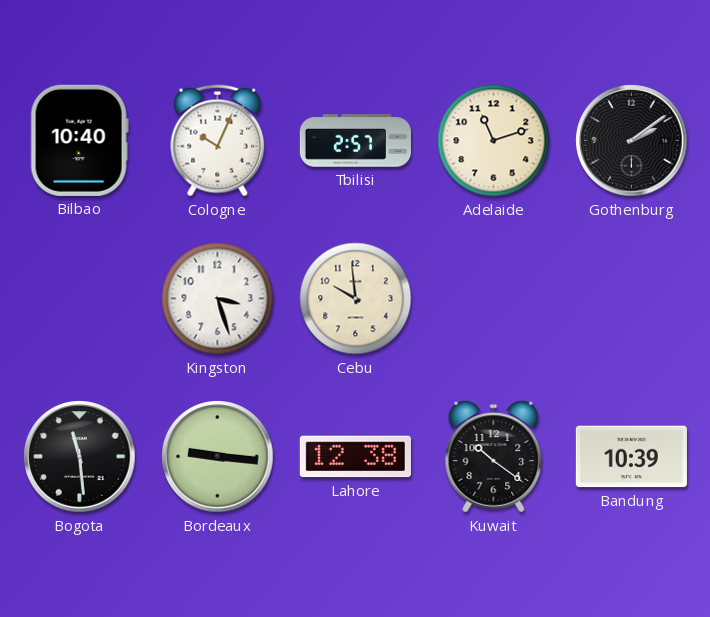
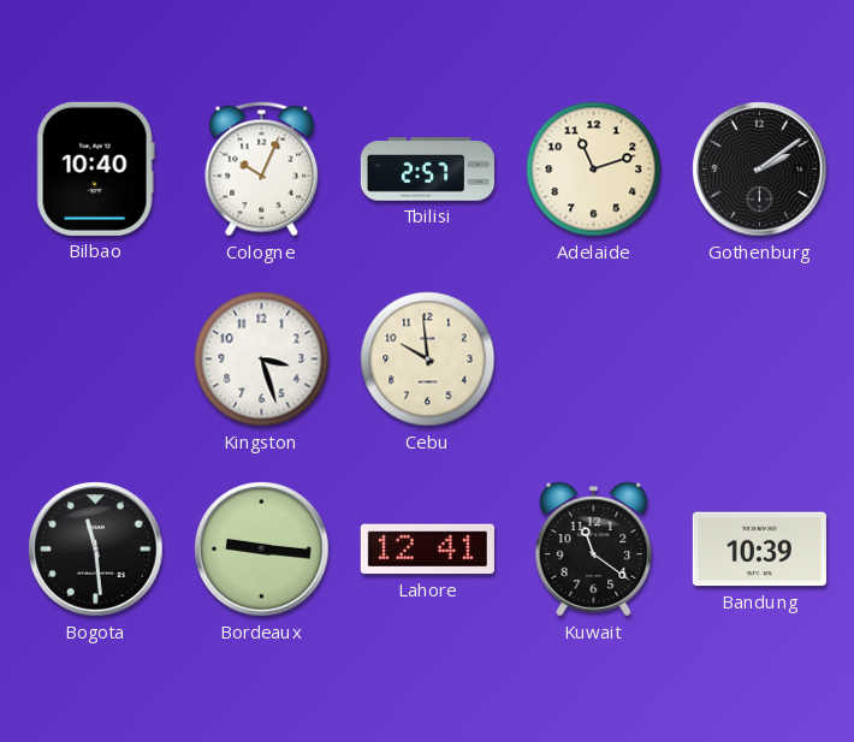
Lahore: 12:38 -> 12:41
Kuwait: 10:21 -> 11:21
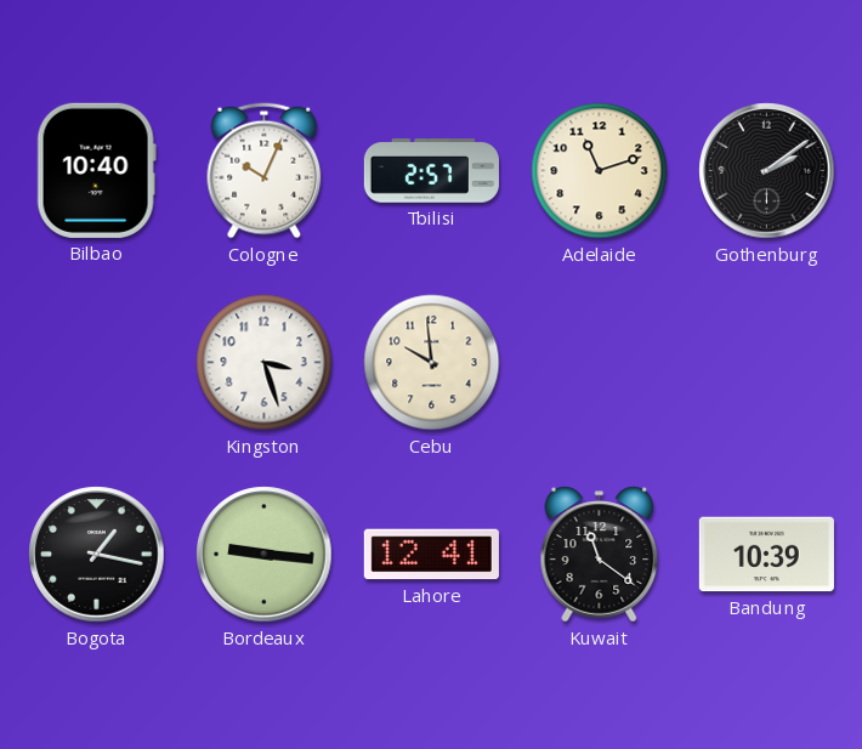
Bogota: 11:29 -> 1:17
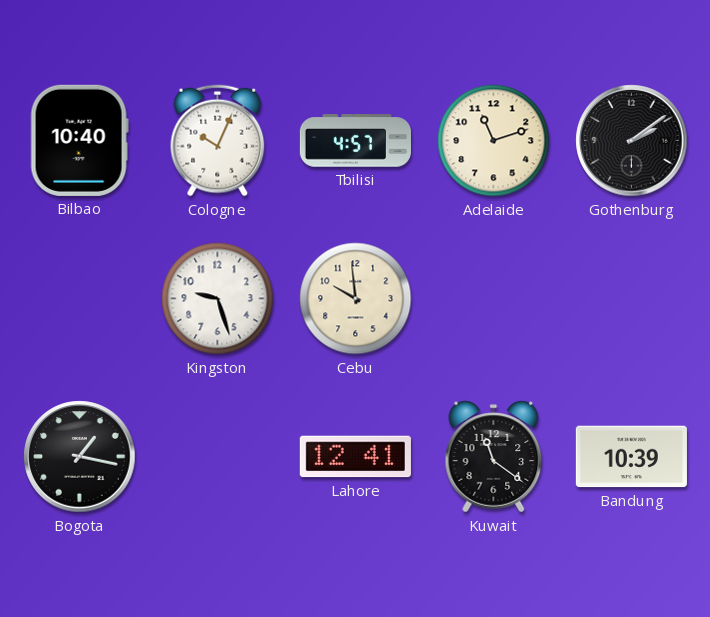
Tbilisi: 2:57 -> 4:57
Kingston: 3:27 -> 9:27
Bordeaux: 9:16 -> none
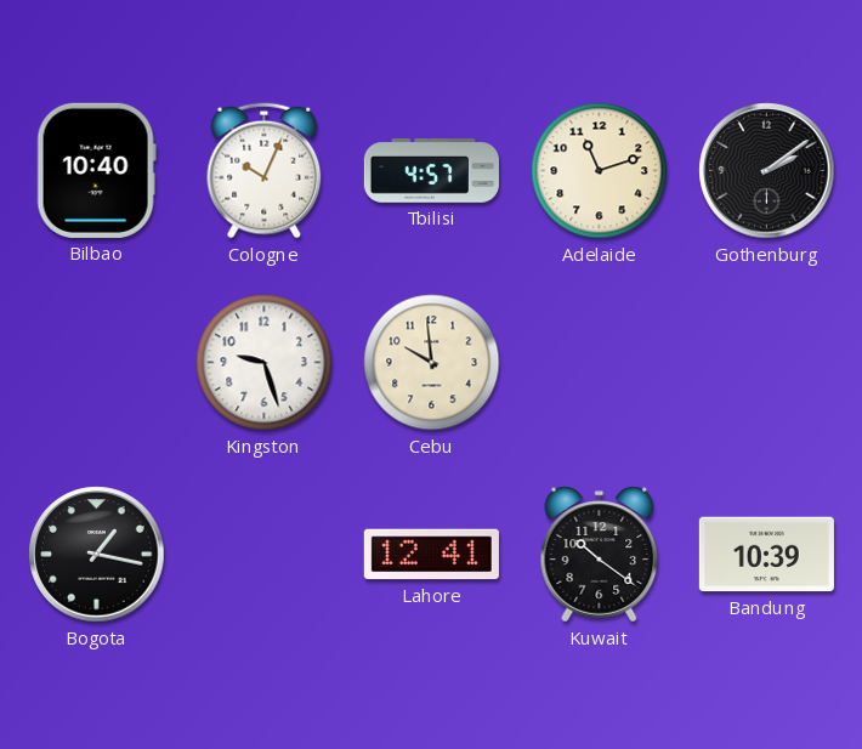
Kuwait: 11:21 -> 10:21
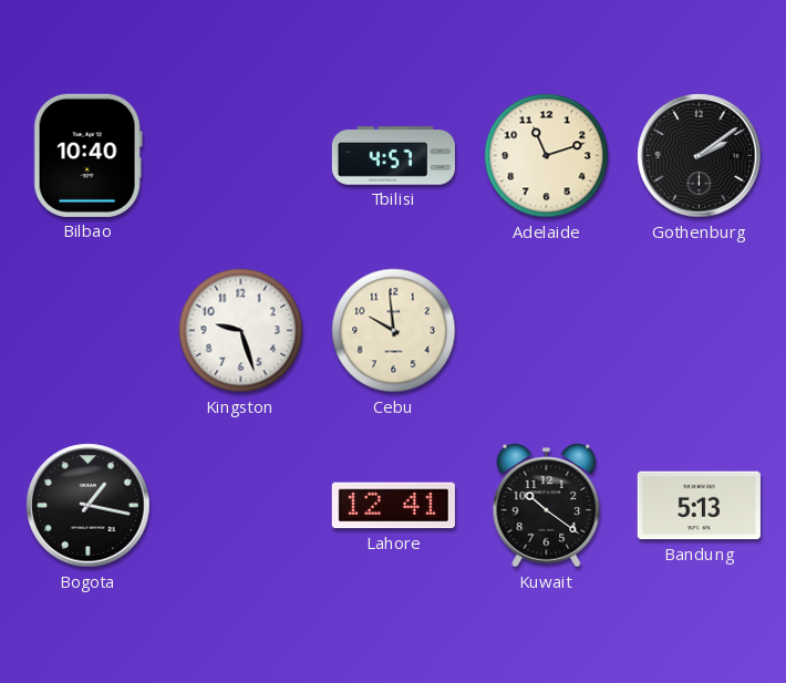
Cologne: 10:04 -> none
Bandung: 10:39 -> 5:13
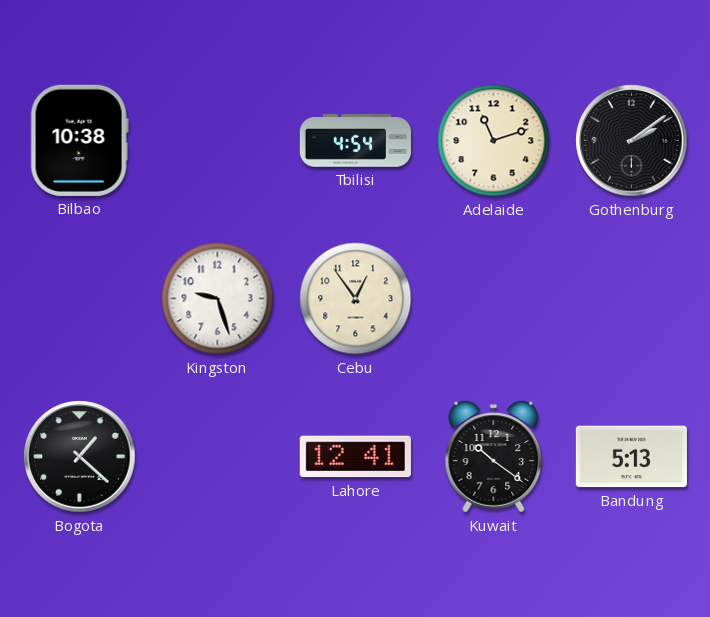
Bilbao: 10:40 -> 10:38
Tbilisi: 4:57 -> 4:54
Cebu: 9:59 -> 12:54
Bogota: 1:17 -> 1:22
